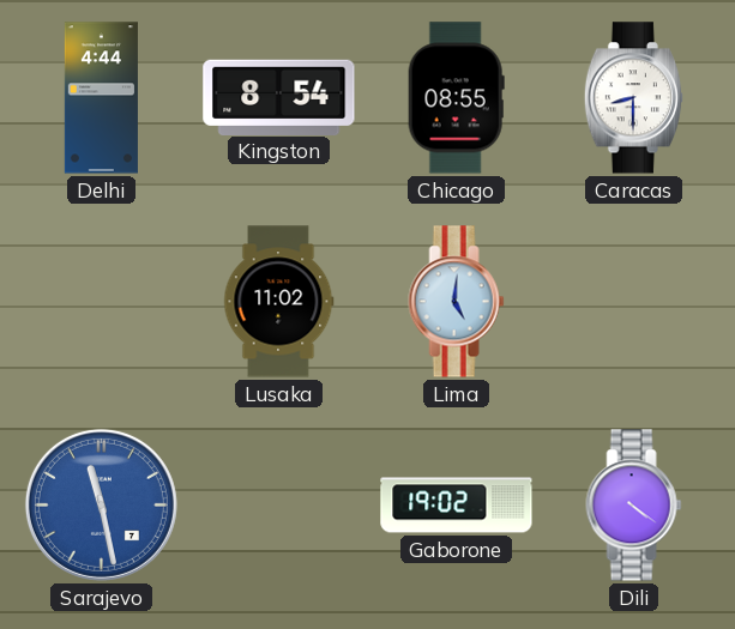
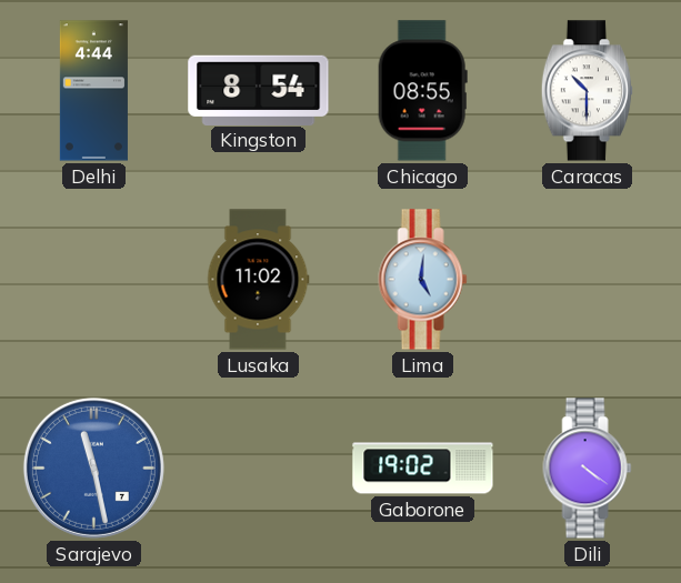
Caracas: 8:30 -> 10:30
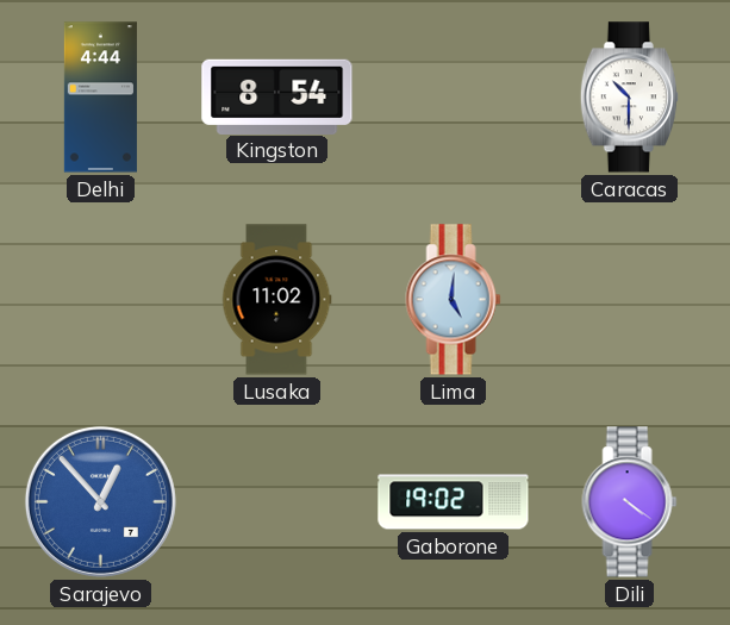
Chicago: 08:55 -> none
Sarajevo: 11:28 -> 12:53
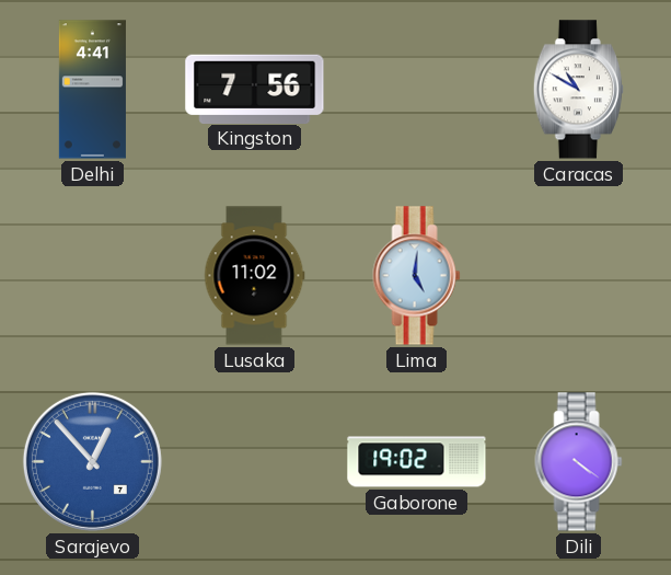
Delhi: 4:44 -> 4:41
Kingston: 8:54 -> 7:56
Caracas: 10:30 -> 10:50
